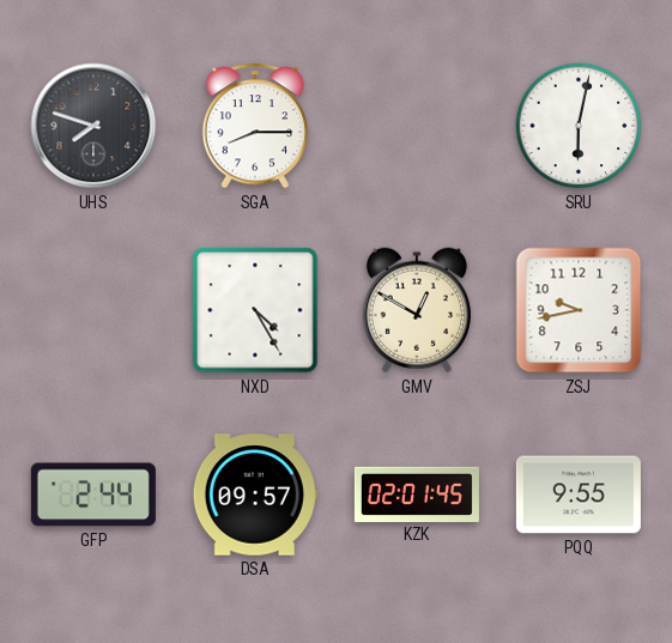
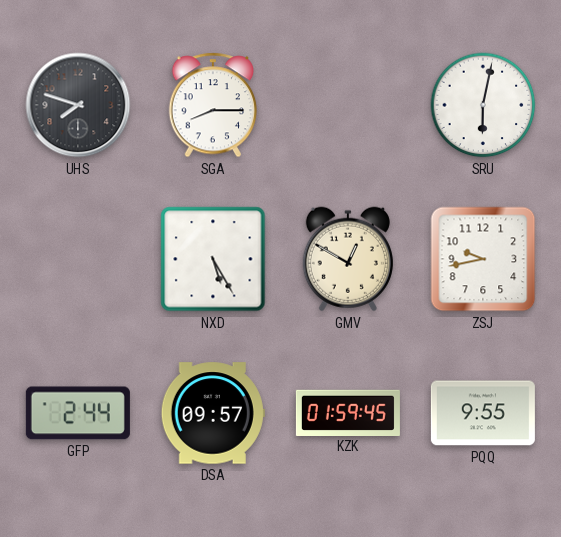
NXD: 4:25 -> 5:25
KZK: 02:01 -> 01:59
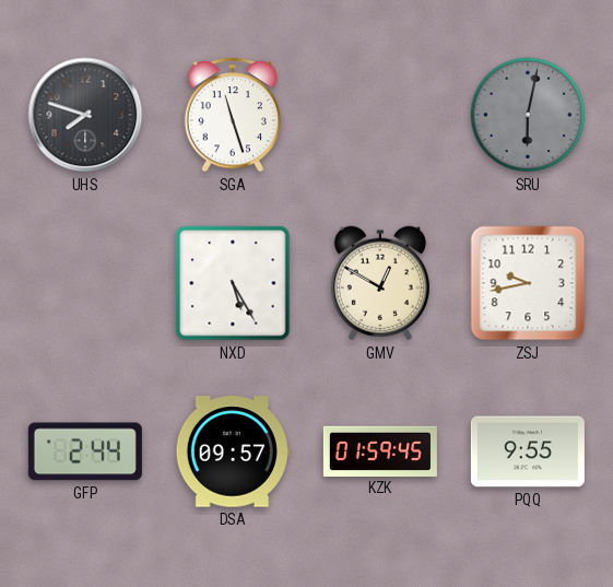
SGA: 8:15 -> 11:27
SRU dial: white -> grey
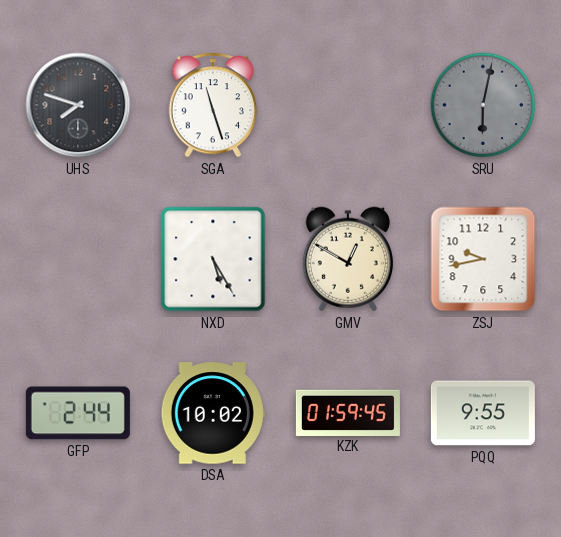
DSA: 09:57 -> 10:02
